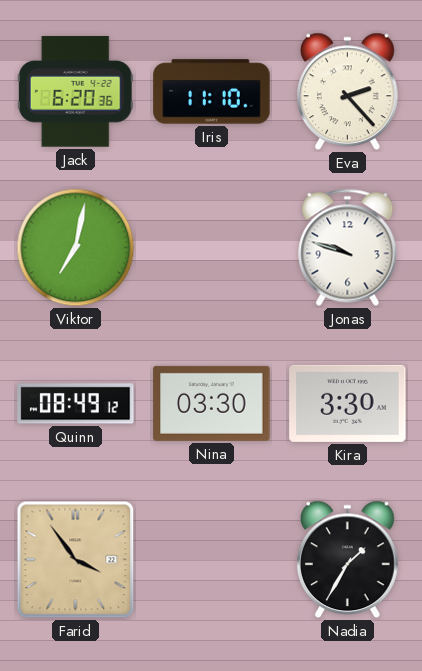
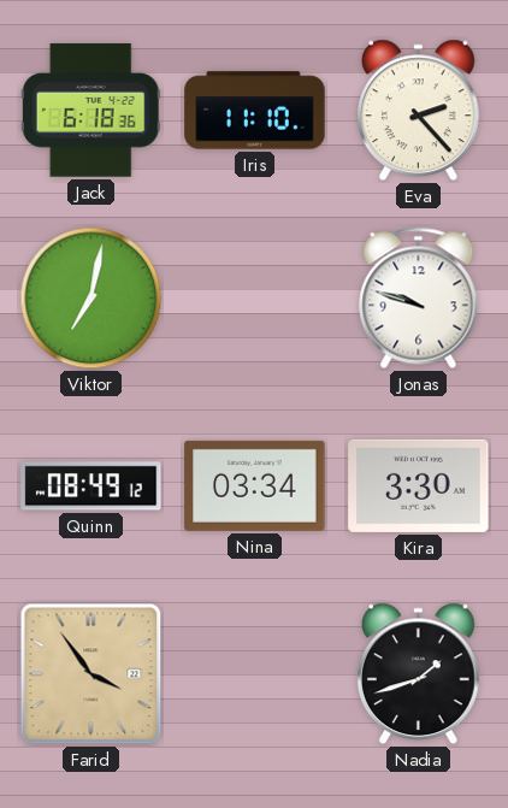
Jack: 6:20 -> 6:18
Nina: 03:30 -> 03:34
Nadia: 1:35 -> 1:42
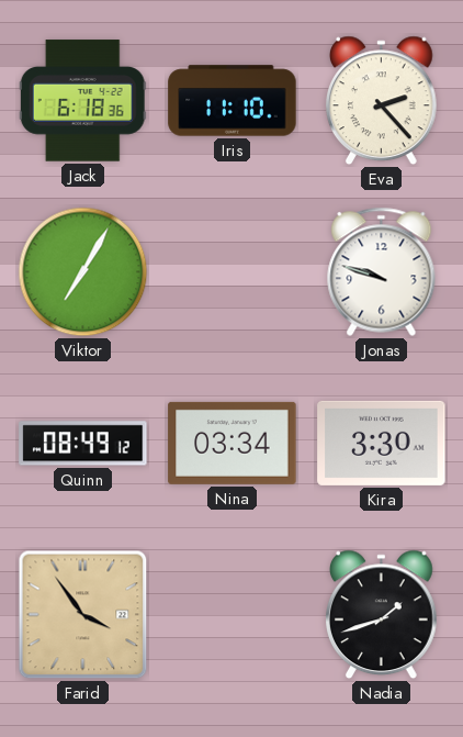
Viktor: 7:02 -> 7:05
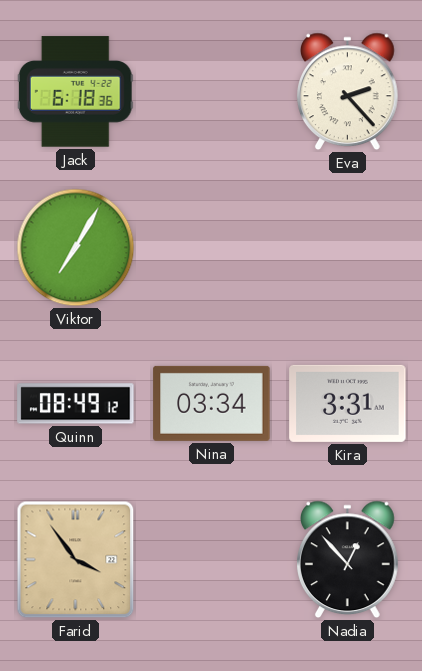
Iris: 11:10 -> none
Jonas: 9:48 -> none
Kira: 3:30 -> 3:31
Nadia: 1:42 -> 12:53
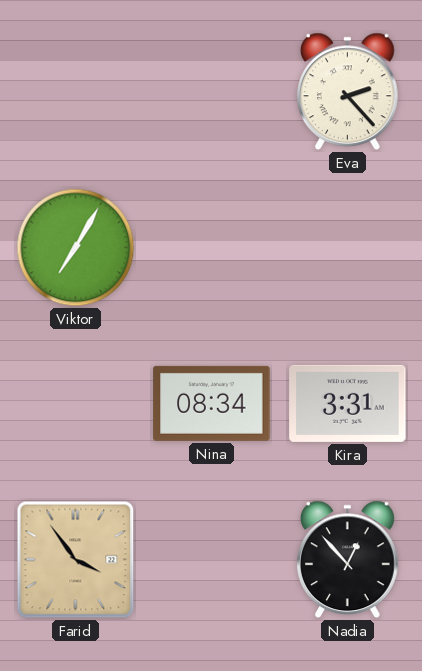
Jack: 6:18 -> none
Quinn: 08:49 -> none
Nina: 03:34 -> 08:34
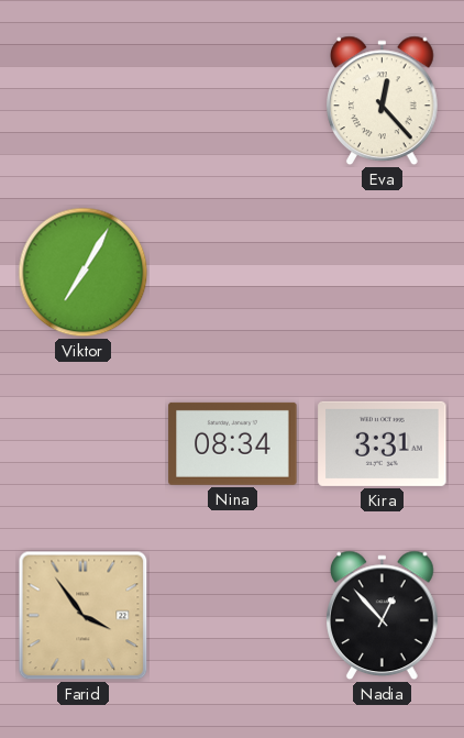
Eva: 2:23 -> 12:23
